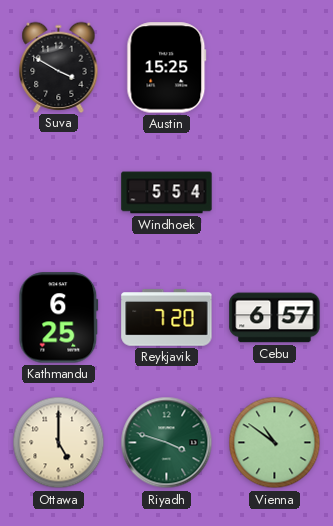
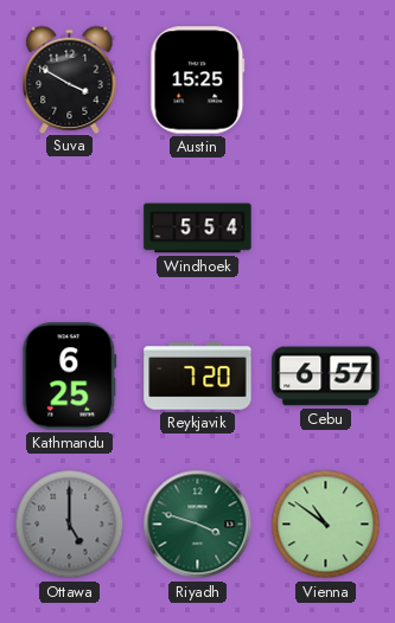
Ottawa dial: cream -> grey
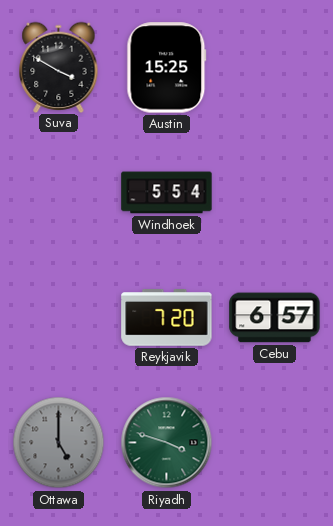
Kathmandu: 6:25 -> none
Vienna: 10:51 -> none
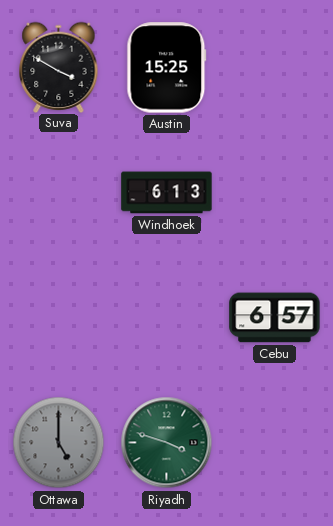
Windhoek: 5:54 -> 6:13
Reykjavik: 7:20 -> none
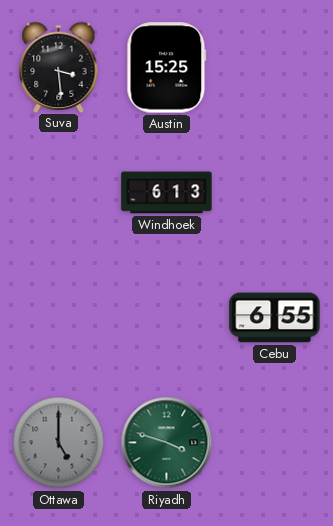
Suva: 3:50 -> 3:29
Cebu: 6:57 -> 6:55
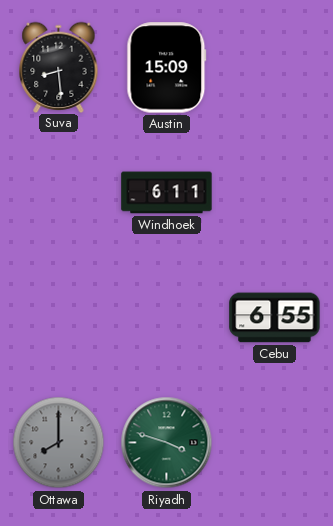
Suva: 3:29 -> 8:29
Austin: 15:25 -> 15:09
Windhoek: 6:13 -> 6:11
Ottawa: 5:00 -> 8:00
